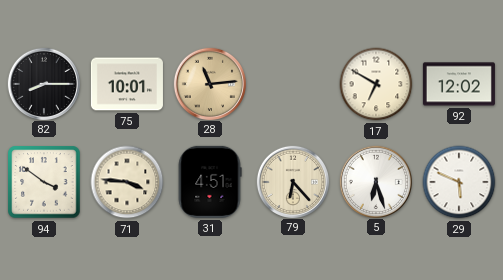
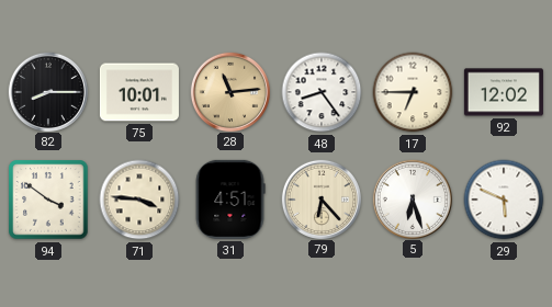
48: none -> 8:24
17: 6:50 -> 6:45
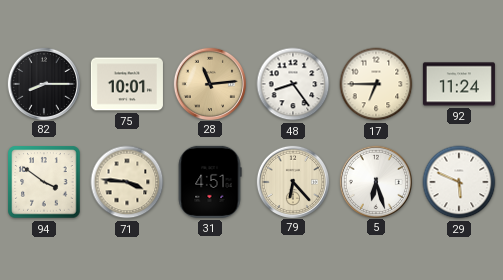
92: 12:02 -> 11:24
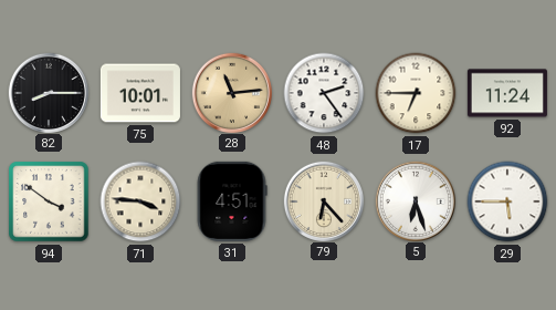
48: 8:24 -> 2:24
29: 5:49 -> 5:45
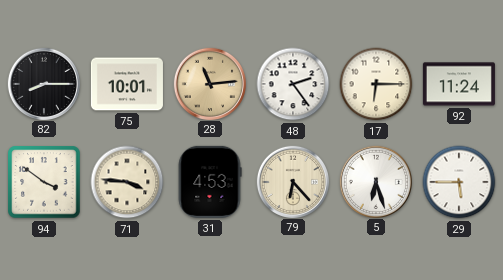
17: 6:45 -> 6:15
31: 4:51 -> 4:53
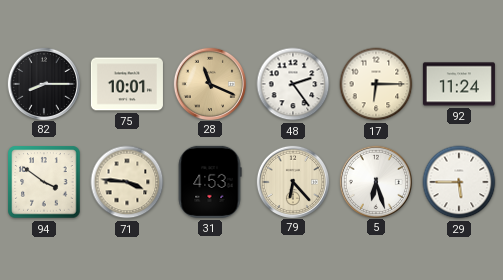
28: 11:14 -> 11:19
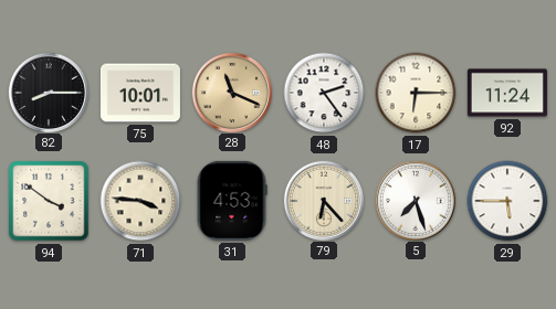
5: 6:27 -> 7:27
